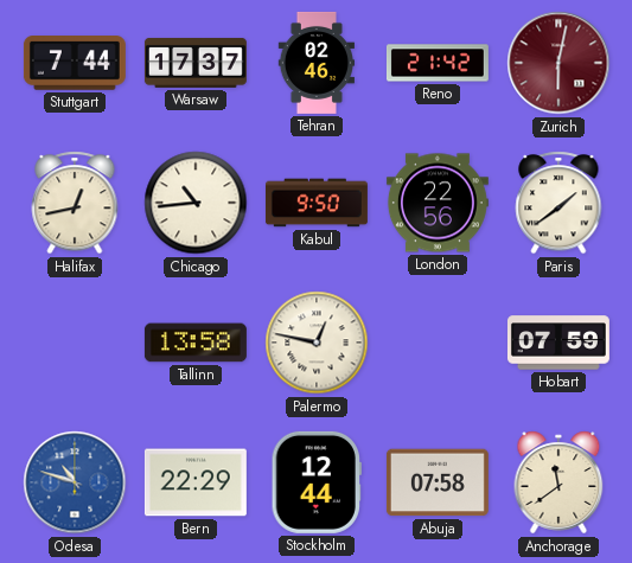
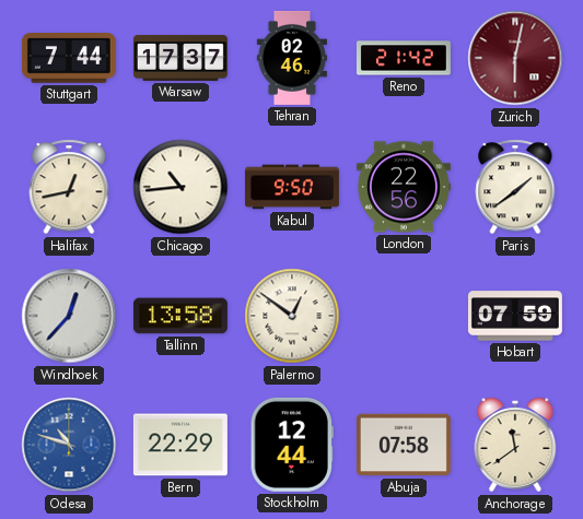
Windhoek: none -> 12:37
Palermo: 12:47 -> 12:51
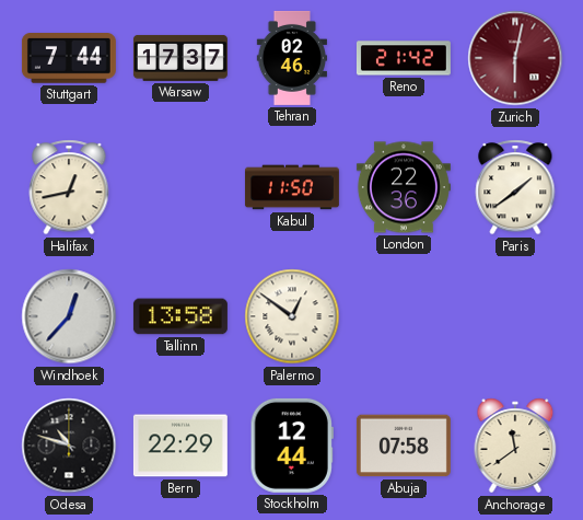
Chicago: 10:44 -> none
Kabul: 9:50 -> 11:50
London: 22:56 -> 22:36
Hobart: 07:59 -> none
Odesa dial: blue -> black
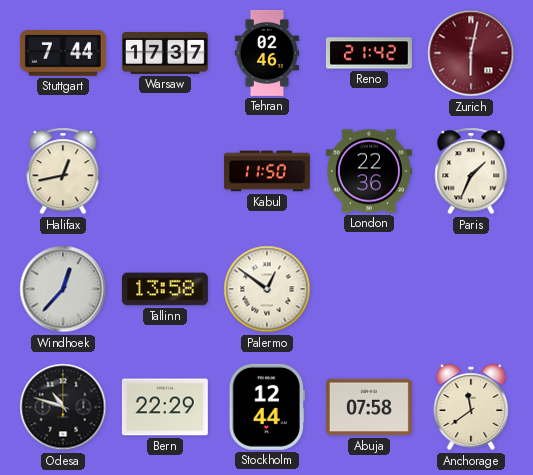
Paris: 1:39 -> 1:34
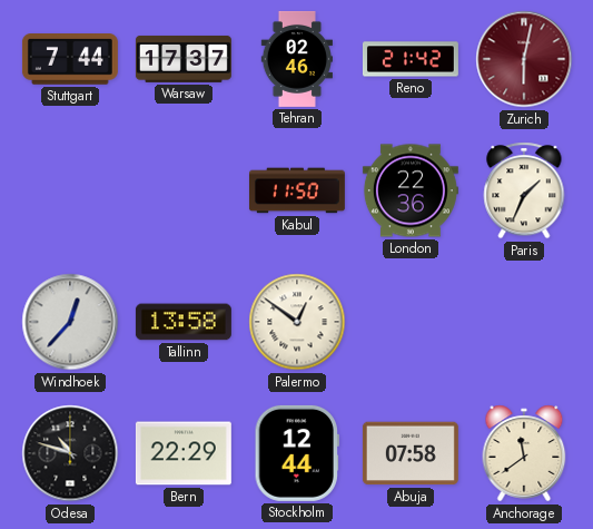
Halifax: 12:43 -> none
